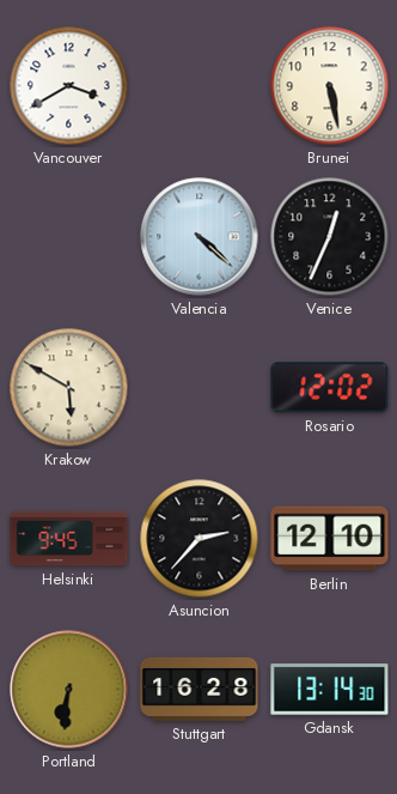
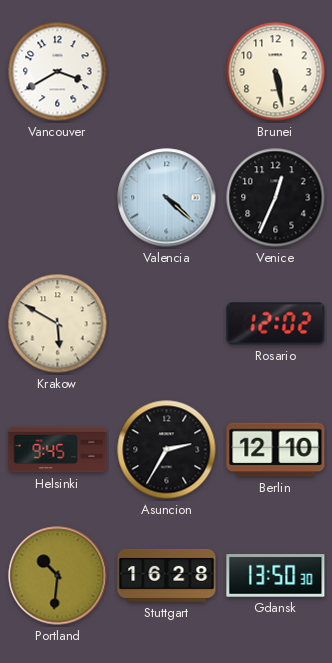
Asuncion: 2:37 -> 2:35
Portland: 6:31 -> 10:31
Gdansk: 13:14 -> 13:50
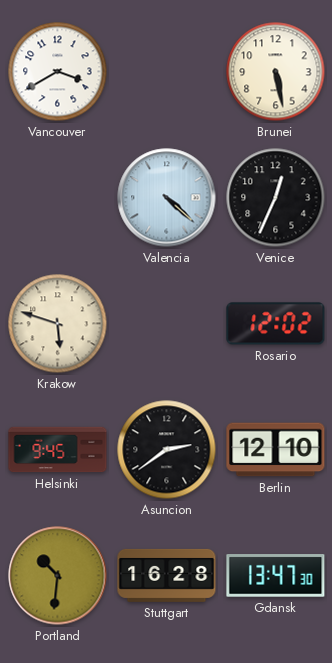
Krakow: 5:50 -> 5:48
Asuncion: 2:35 -> 2:39
Gdansk: 13:50 -> 13:47
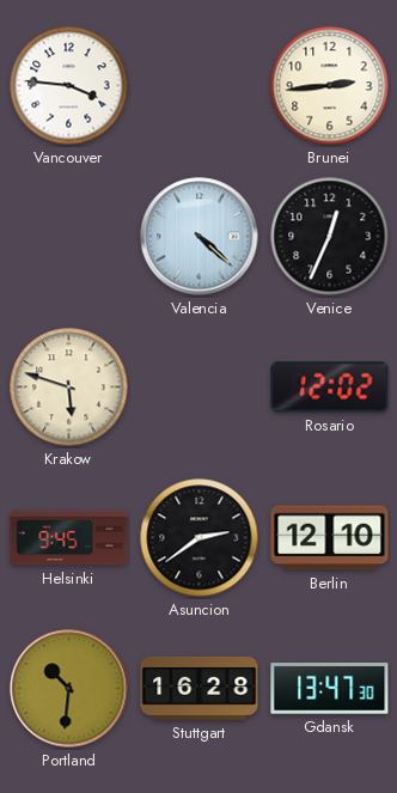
Vancouver: 3:40 -> 3:46
Brunei: 5:28 -> 2:44
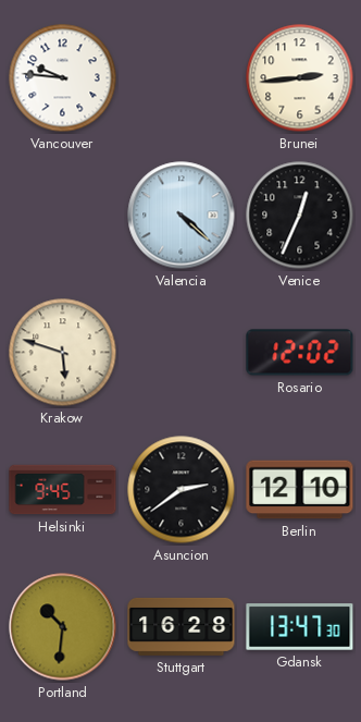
Vancouver: 3:46 -> 9:46
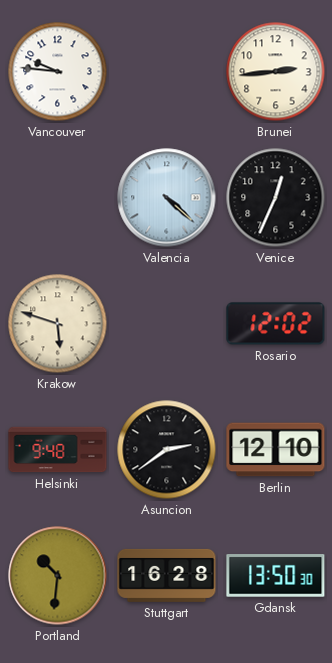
Helsinki: 9:45 -> 9:48
Gdansk: 13:47 -> 13:50
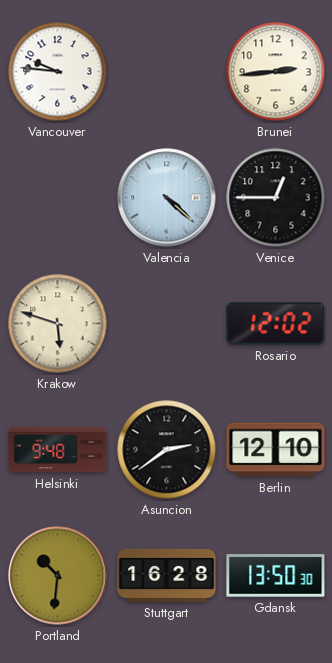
Venice: 12:34 -> 12:45
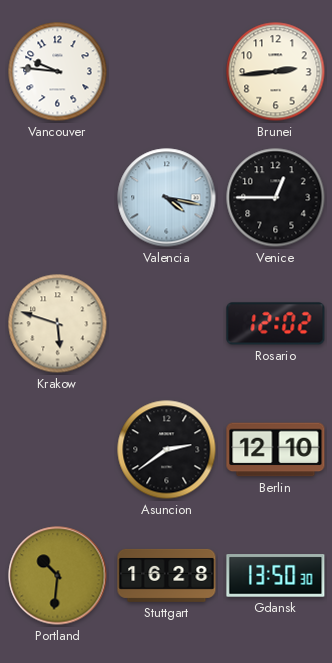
Valencia: 4:22 -> 4:17
Helsinki: 9:48 -> none
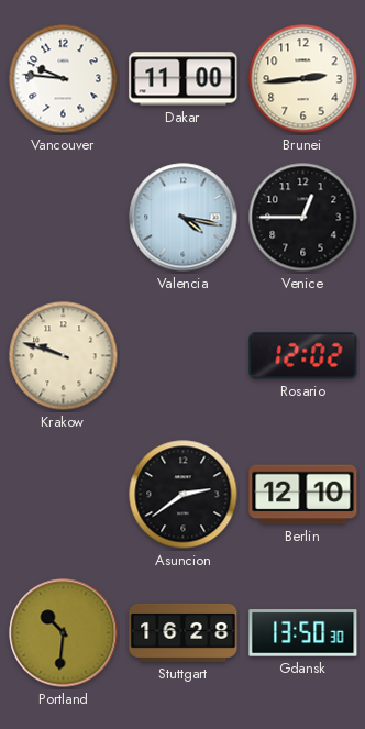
Dakar: none -> 11:00
Krakow: 5:48 -> 9:48
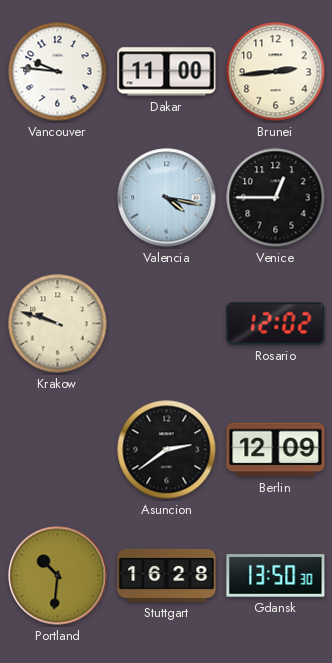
Berlin: 12:10 -> 12:09
